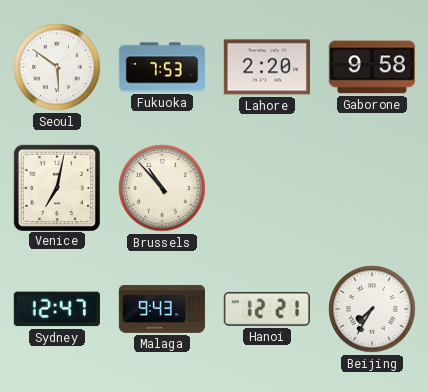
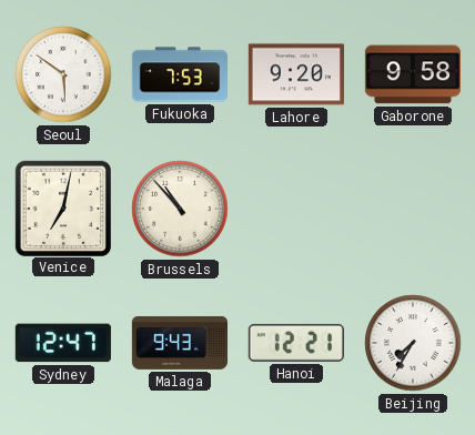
Lahore: 2:20 -> 9:20
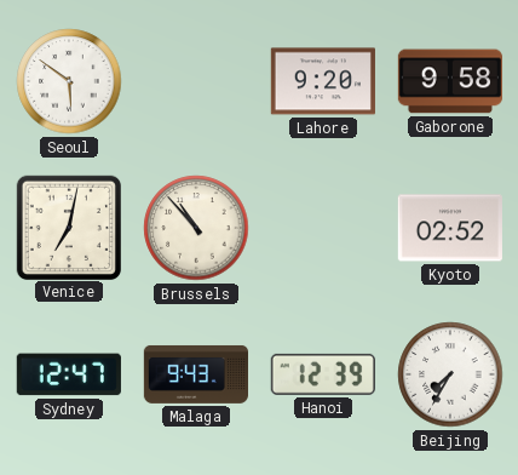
Fukuoka: 7:53 -> none
Kyoto: none -> 02:52
Hanoi: 12:21 -> 12:39
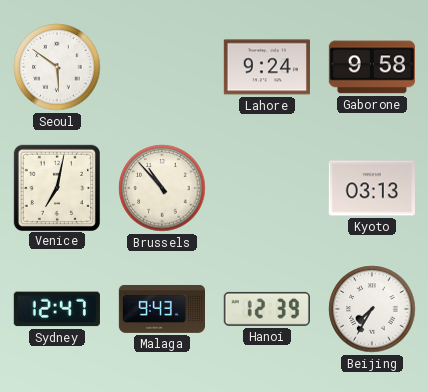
Lahore: 9:20 -> 9:24
Kyoto: 02:52 -> 03:13
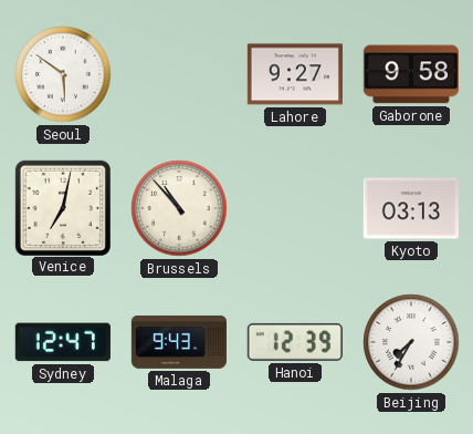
Lahore: 9:24 -> 9:27
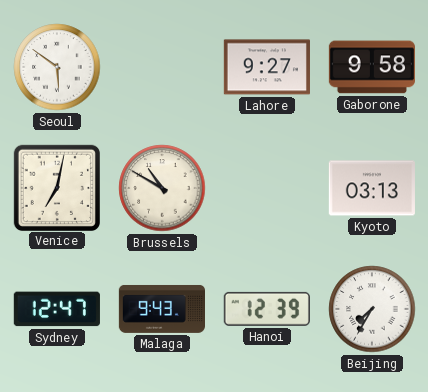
Brussels: 10:53 -> 10:50
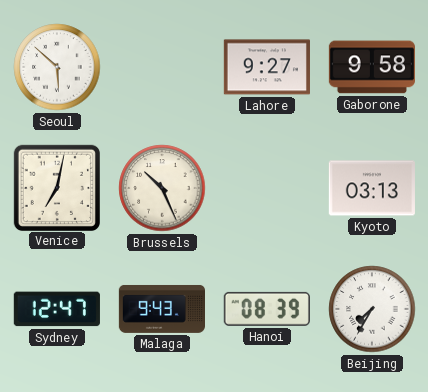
Seoul: 5:51 -> 5:52
Brussels: 10:50 -> 10:26
Hanoi: 12:39 -> 08:39
